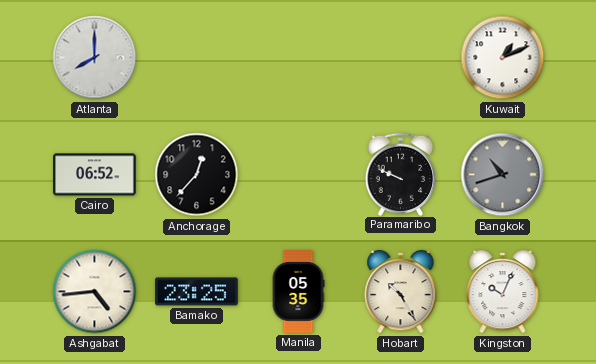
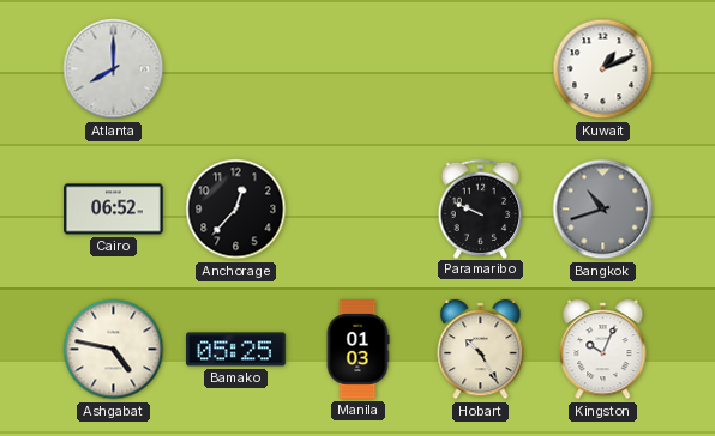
Ashgabat: 4:44 -> 4:47
Bamako: 23:25 -> 05:25
Manila: 05:35 -> 01:03
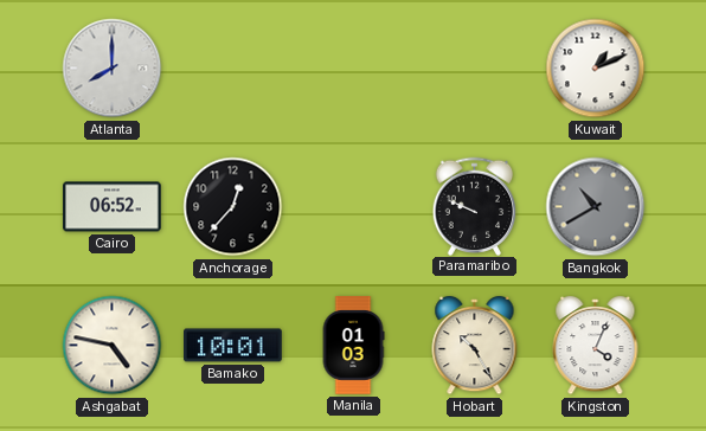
Bangkok: 10:42 -> 10:40
Bamako: 05:25 -> 10:01
Kingston: 10:04 -> 4:04
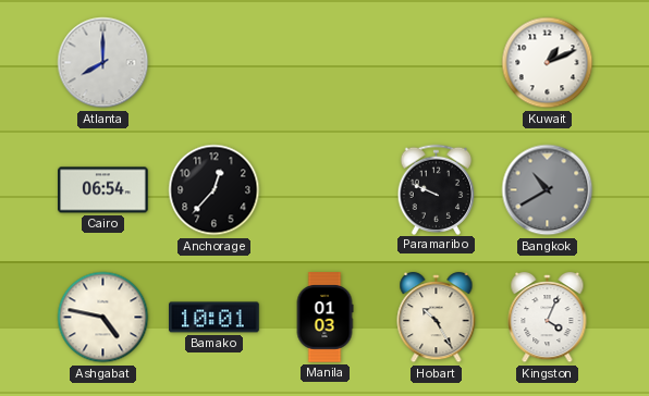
Cairo: 06:52 -> 06:54
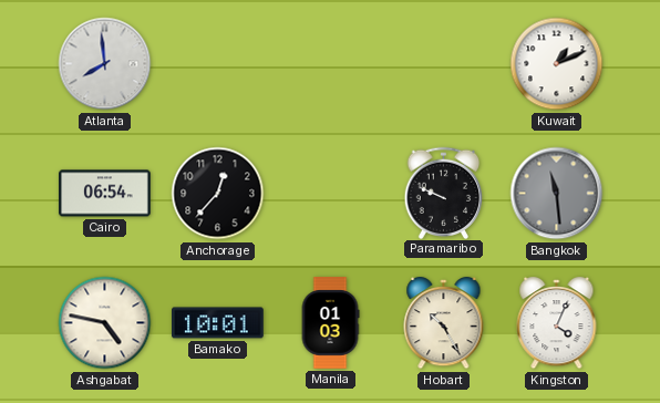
Atlanta: 8:00 -> 7:59
Bangkok: 10:40 -> 11:29
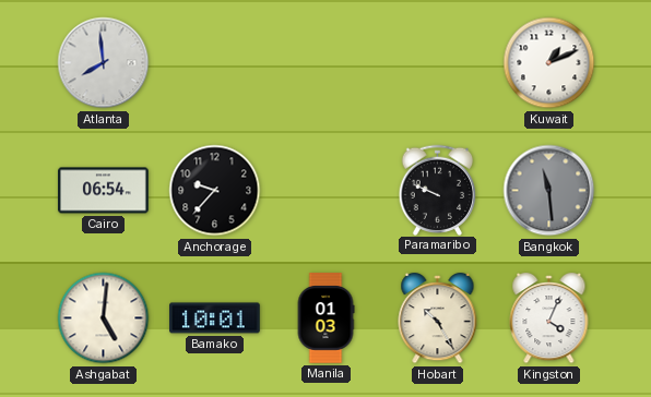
Anchorage: 12:37 -> 9:37
Ashgabat: 4:47 -> 5:01
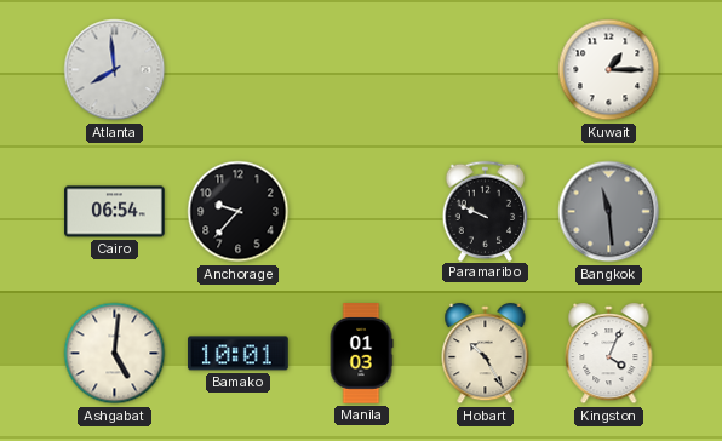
Kuwait: 1:11 -> 1:15
